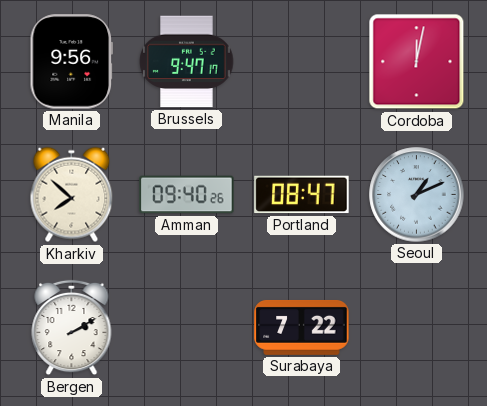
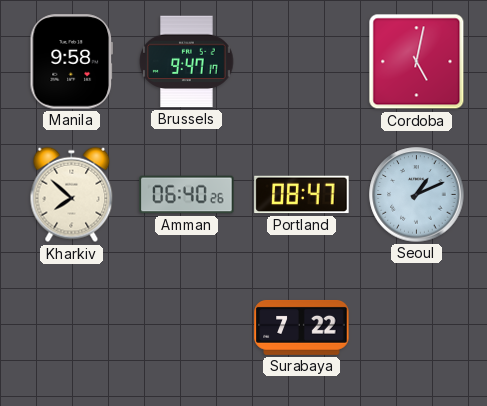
Manila: 9:56 -> 9:58
Cordoba: 12:02 -> 5:02
Amman: 09:40 -> 06:40
Bergen: 2:10 -> none
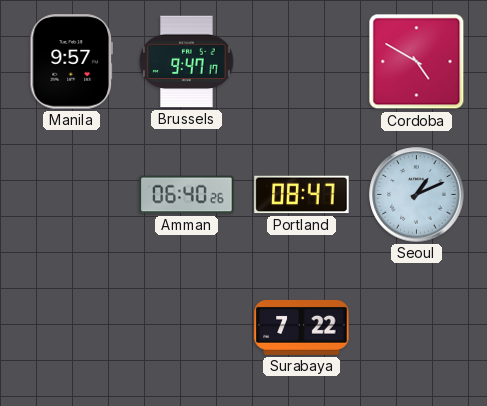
Manila: 9:58 -> 9:57
Cordoba: 5:02 -> 4:50
Kharkiv: 7:52 -> none
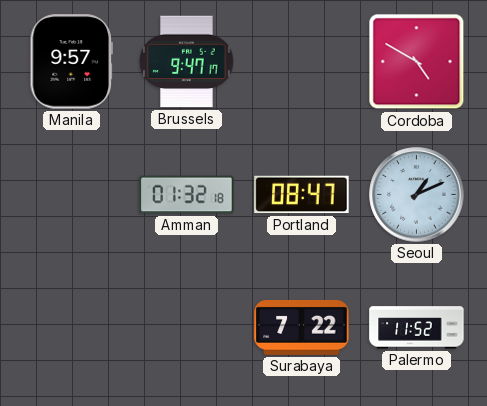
Amman: 06:40 -> 01:32
Palermo: none -> 11:52
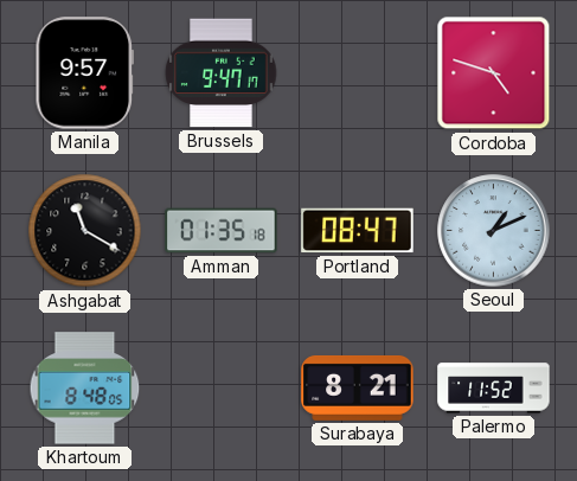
Cordoba: 4:50 -> 4:48
Ashgabat: none -> 11:20
Amman: 01:32 -> 01:35
Khartoum: none -> 8:48
Surabaya: 7:22 -> 8:21
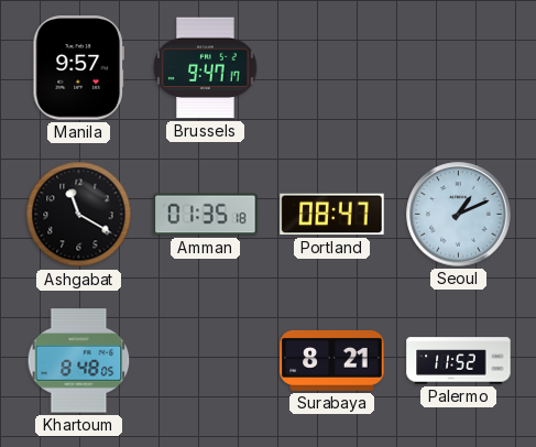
Cordoba: 4:48 -> none
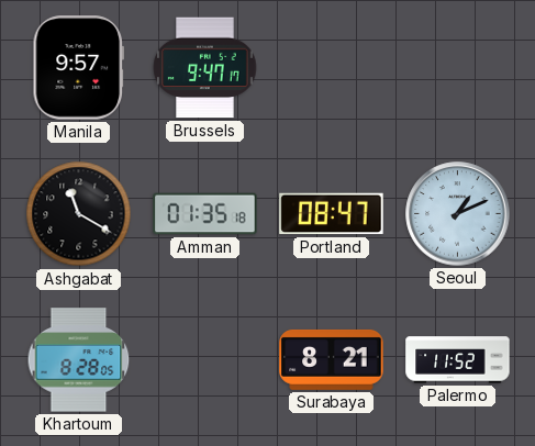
Khartoum: 8:48 -> 8:28
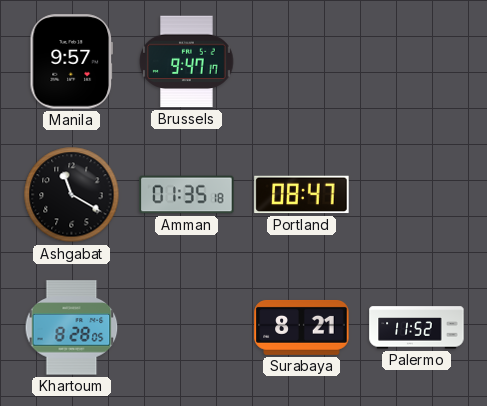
Seoul: 1:11 -> none
